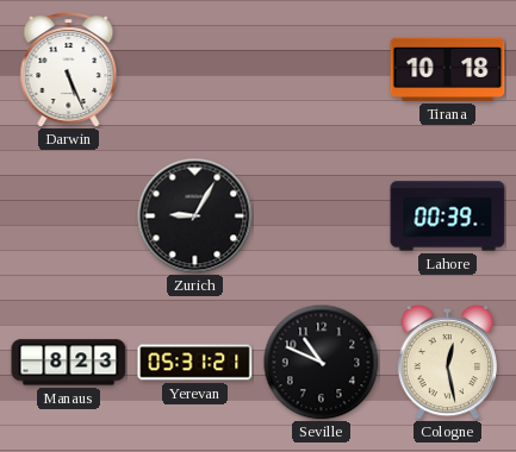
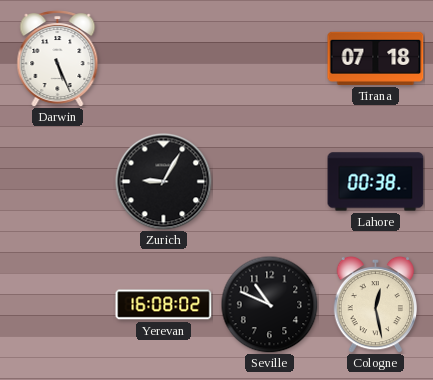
Tirana: 10:18 -> 07:18
Lahore: 00:39 -> 00:38
Manaus: 8:23 -> none
Yerevan: 05:31 -> 16:08
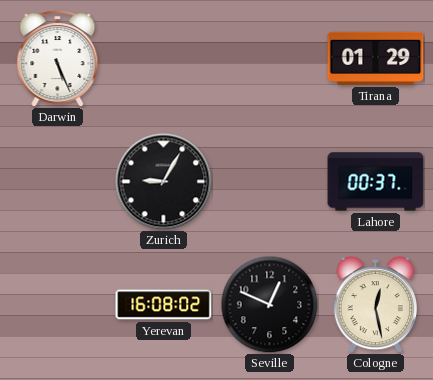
Tirana: 07:18 -> 01:29
Lahore: 00:38 -> 00:37
Seville: 10:49 -> 12:49
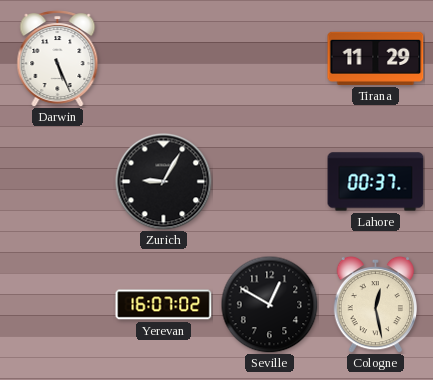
Tirana: 01:29 -> 11:29
Yerevan: 16:08 -> 16:07
Seville: 12:49 -> 12:50
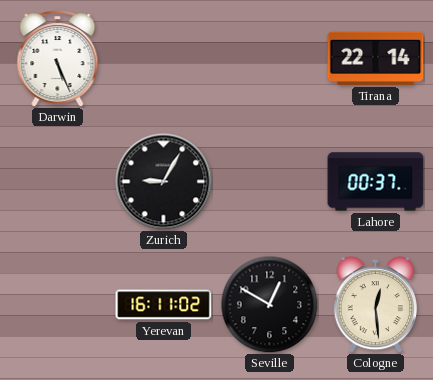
Tirana: 11:29 -> 22:14
Yerevan: 16:07 -> 16:11
Cologne: 12:28 -> 12:29
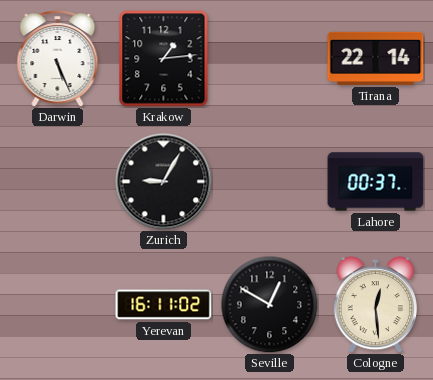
Krakow: none -> 1:14
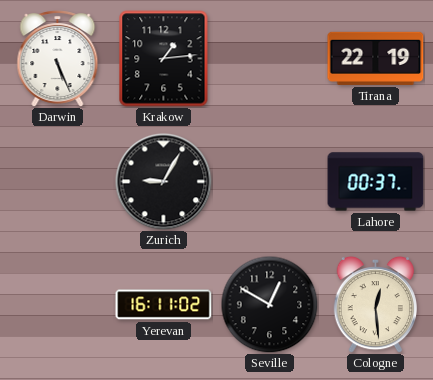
Tirana: 22:14 -> 22:19
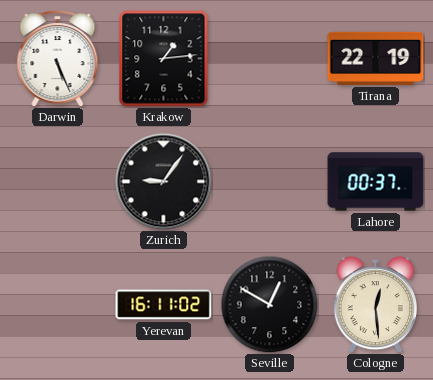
Zurich: 9:05 -> 9:06
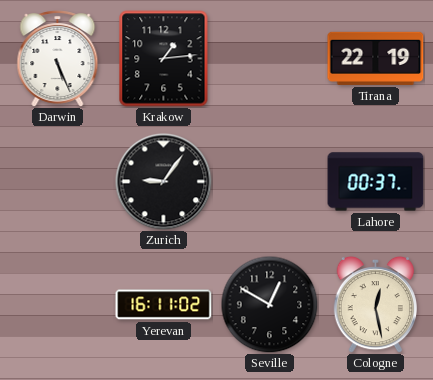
Cologne: 12:29 -> 12:28
